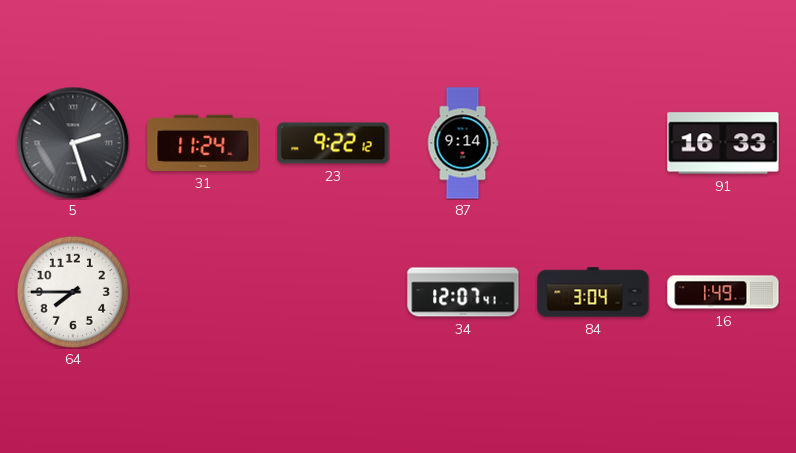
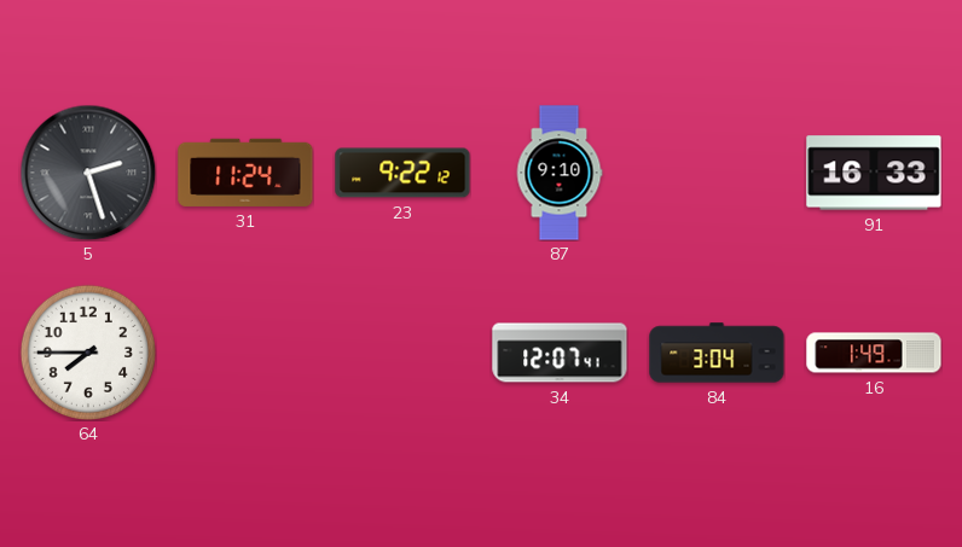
87: 9:14 -> 9:10
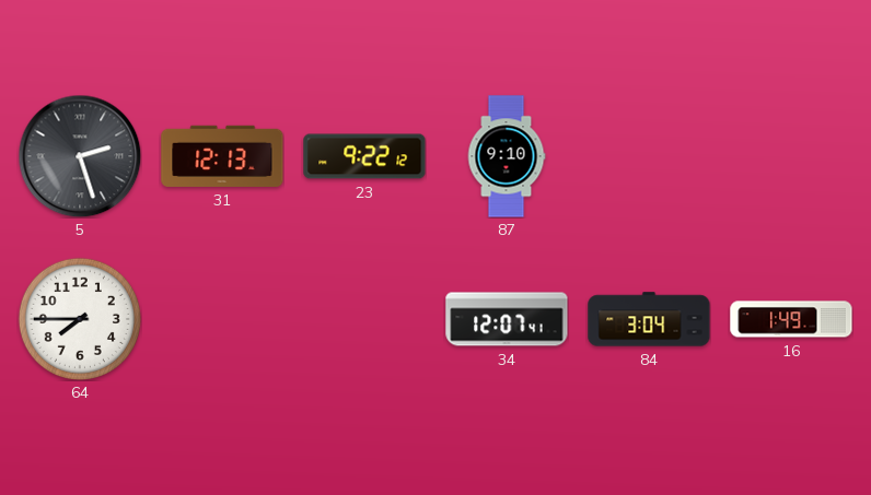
31: 11:24 -> 12:13
91: 16:33 -> none
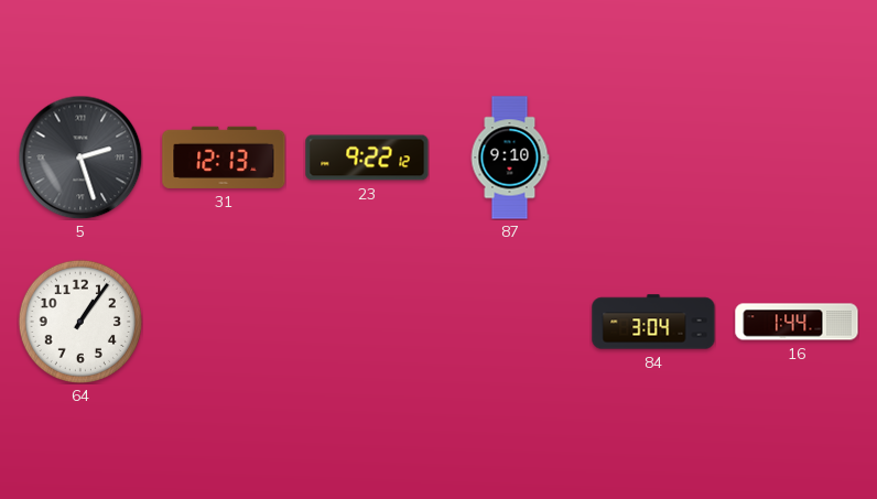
64: 7:45 -> 1:06
34: 12:07 -> none
16: 1:49 -> 1:44
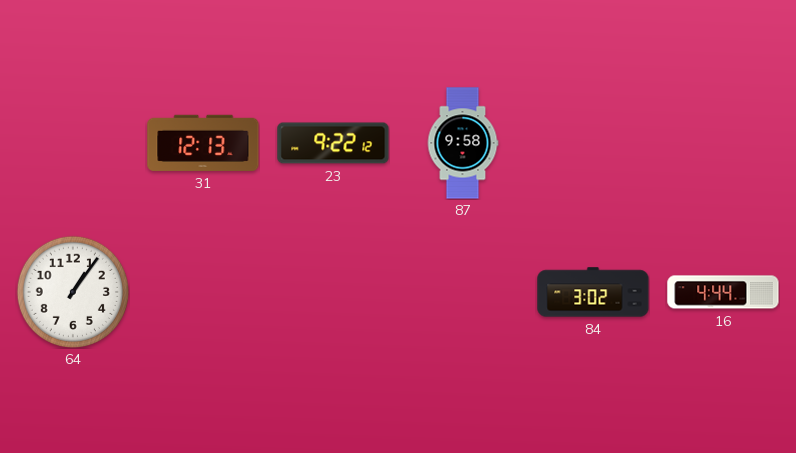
5: 2:27 -> none
87: 9:10 -> 9:58
84: 3:04 -> 3:02
16: 1:44 -> 4:44
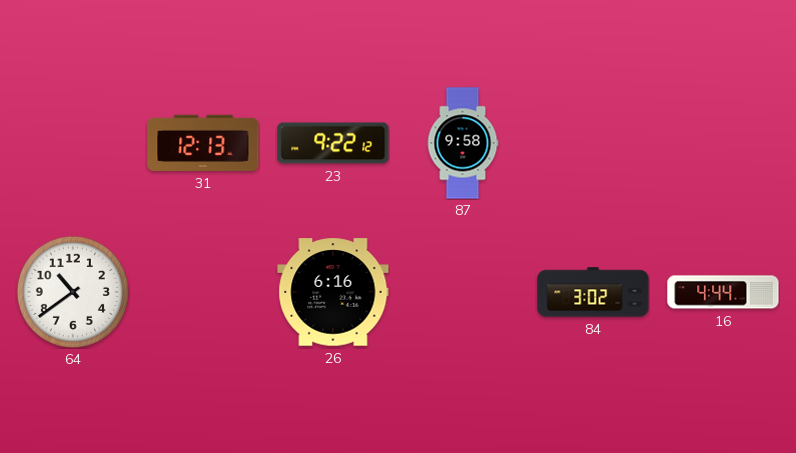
64: 1:06 -> 10:39
26: none -> 6:16
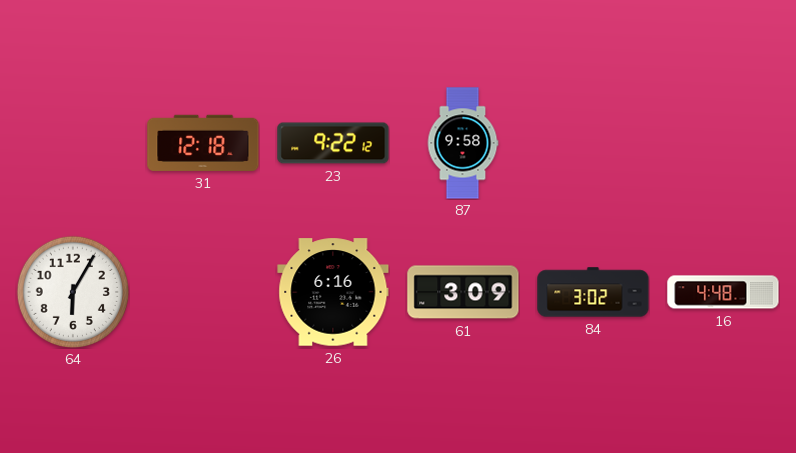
31: 12:13 -> 12:18
64: 10:39 -> 6:05
61: none -> 3:09
16: 4:44 -> 4:48
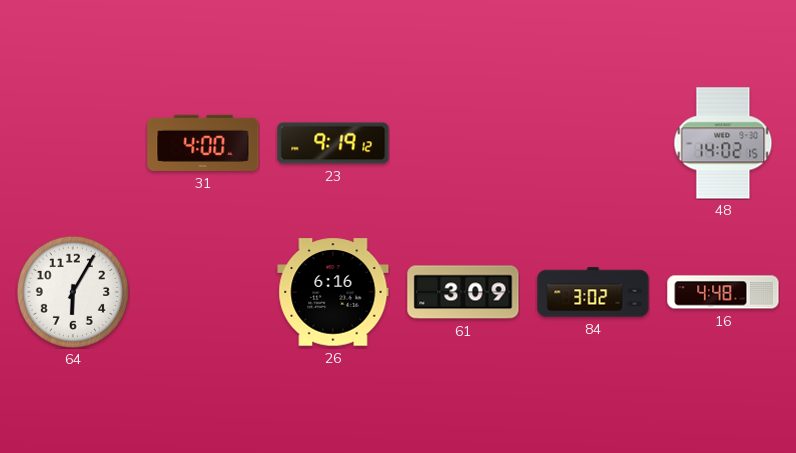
31: 12:18 -> 4:00
23: 9:22 -> 9:19
87: 9:58 -> none
48: none -> 14:02
